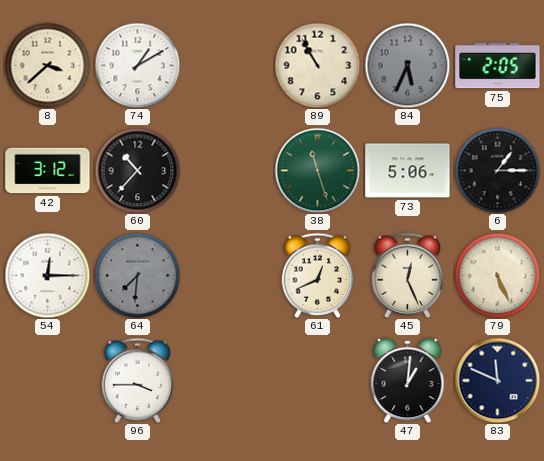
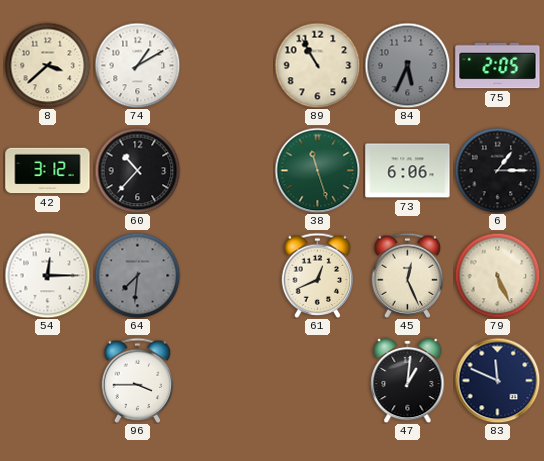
73: 5:06 -> 6:06
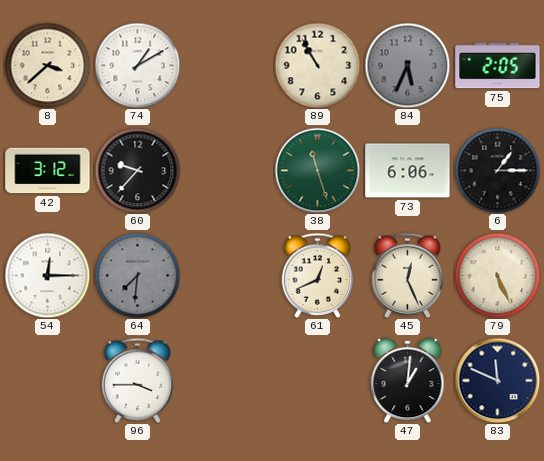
60: 10:37 -> 9:37
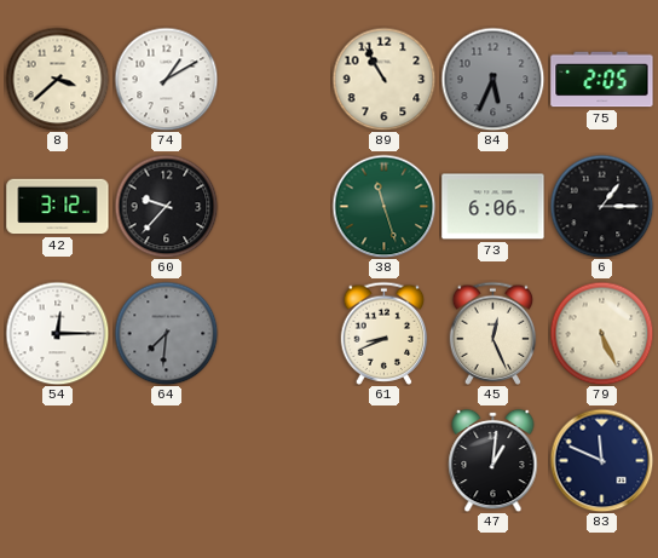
61: 12:41 -> 8:41
96: 3:45 -> none
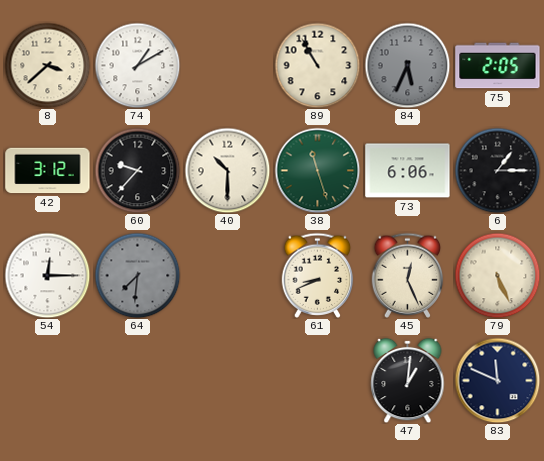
40: none -> 10:30
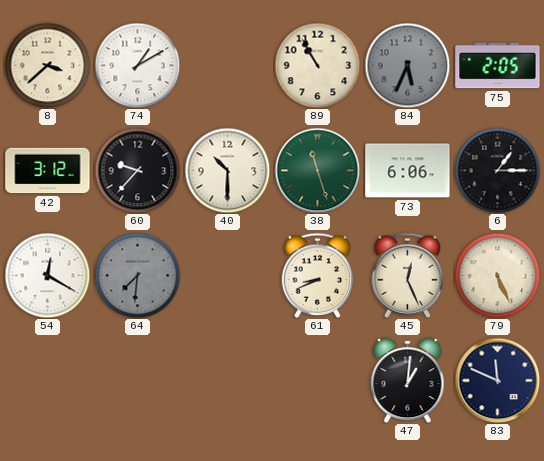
54: 12:15 -> 12:20
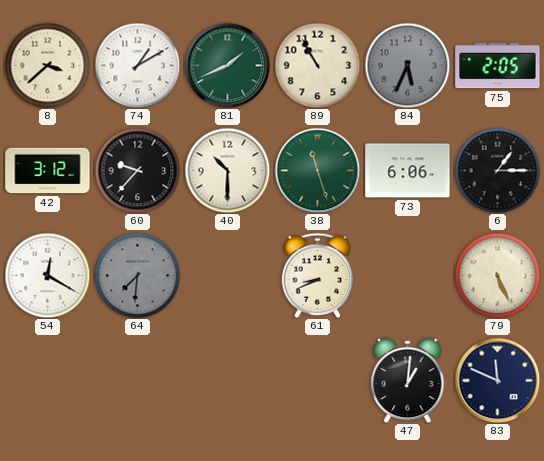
81: none -> 1:41
45: 12:26 -> none
